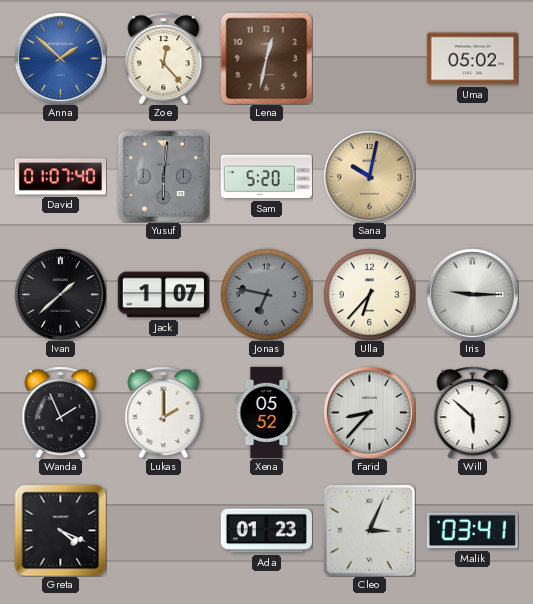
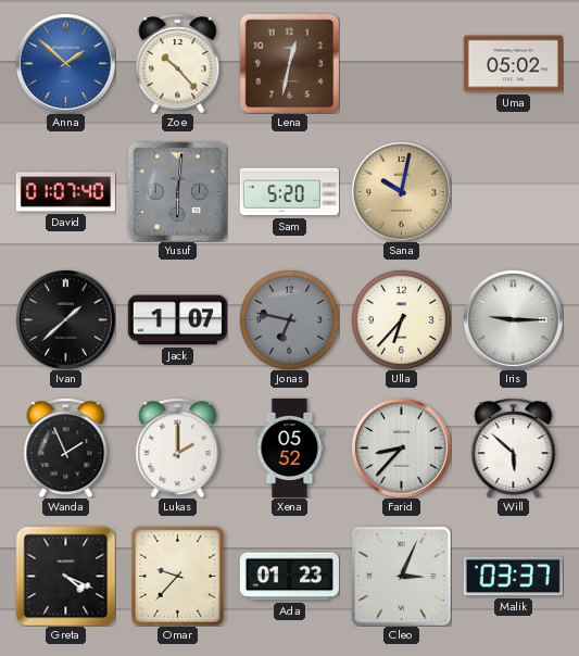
Zoe: 12:23 -> 10:23
Omar: none -> 9:37
Malik: 03:41 -> 03:37
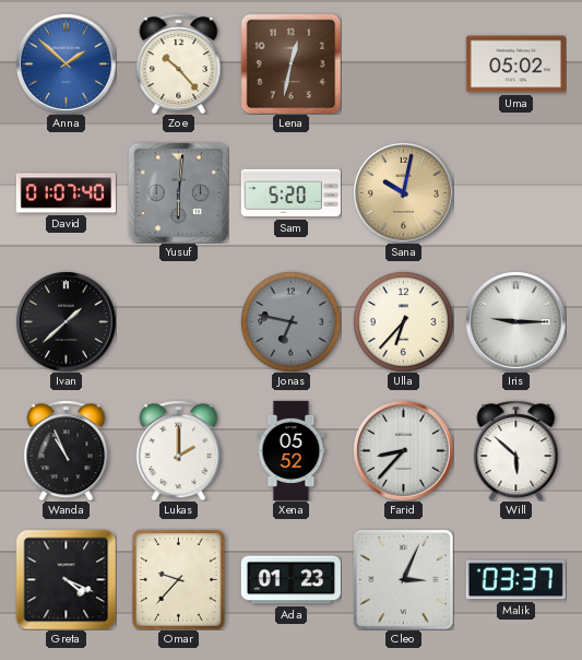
Jack: 1:07 -> none
Wanda: 1:56 -> 10:56
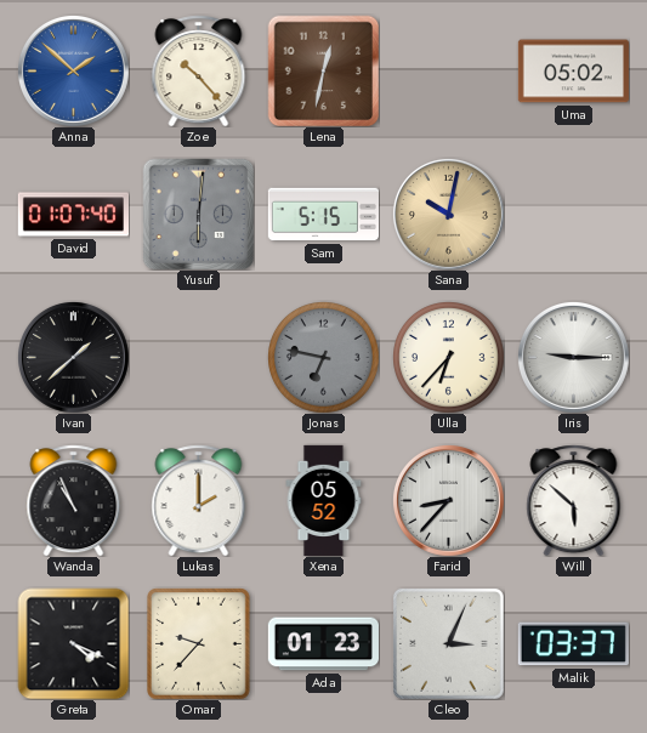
Sam: 5:20 -> 5:15
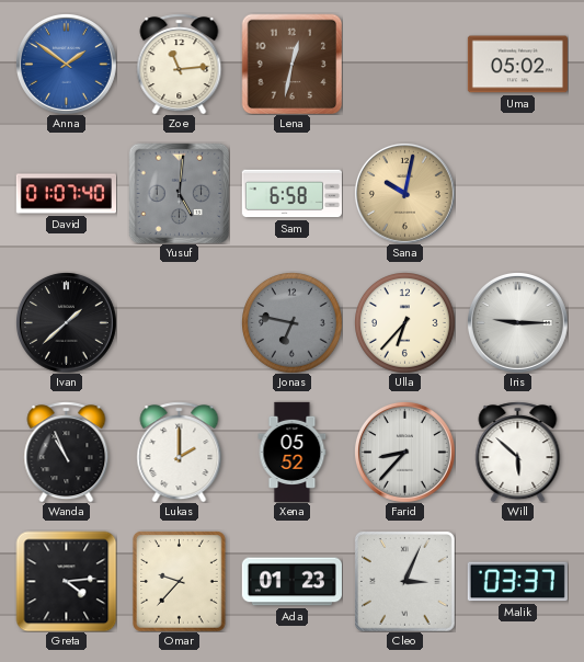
Anna: 1:52 -> 1:51
Zoe: 10:23 -> 11:14
Yusuf: 6:01 -> 5:01
Sam: 5:15 -> 6:58
Greta: 4:19 -> 4:14
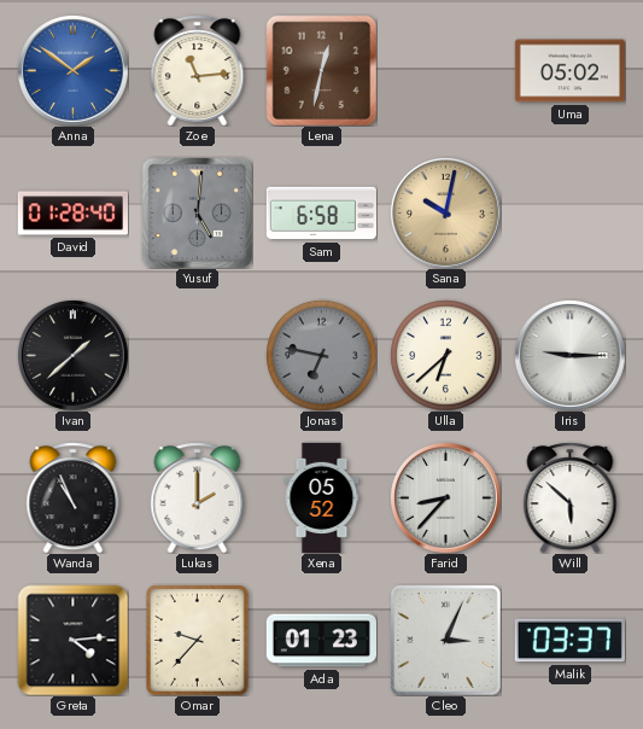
David: 01:07 -> 01:28
Ulla: 6:37 -> 6:38
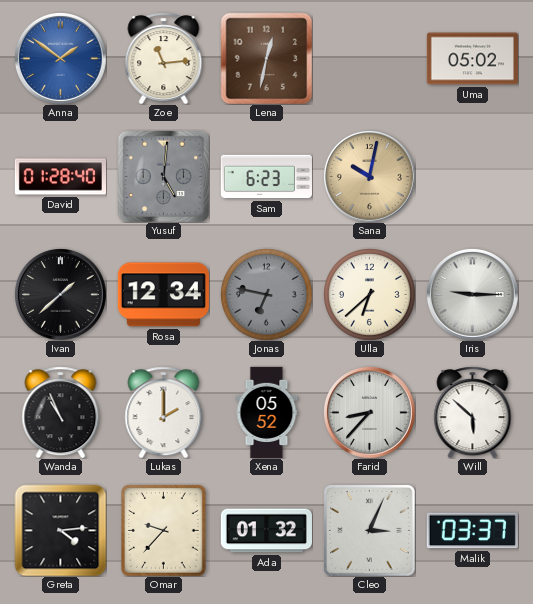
Sam: 6:58 -> 6:23
Rosa: none -> 12:34
Ada: 01:23 -> 01:32
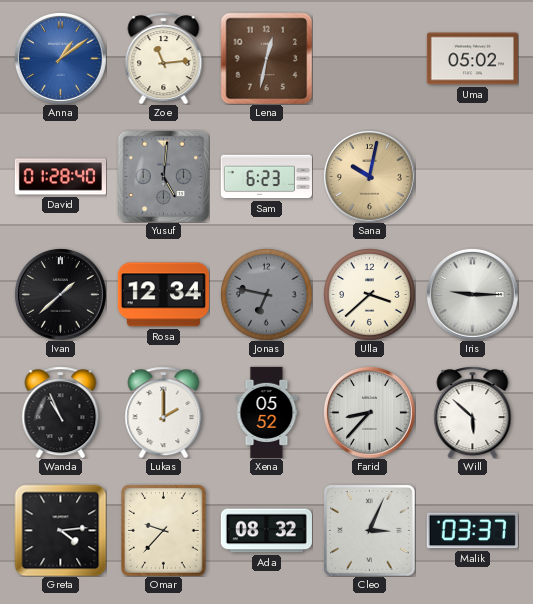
Anna: 1:51 -> 1:09
Ulla: 6:38 -> 3:38
Ada: 01:32 -> 08:32
